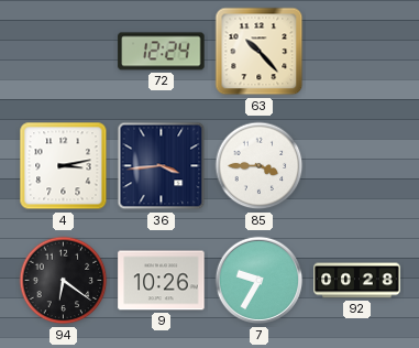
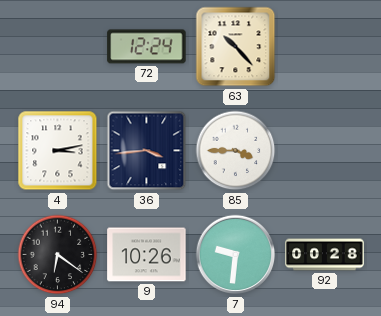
7: 9:35 -> 9:31
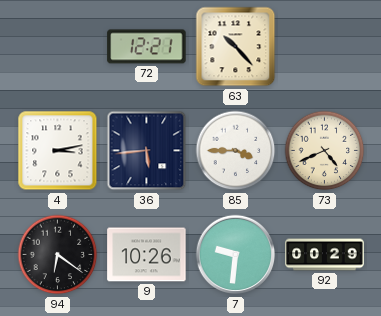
72: 12:24 -> 12:21
36: 3:44 -> 5:44
73: none -> 4:41
92: 00:28 -> 00:29
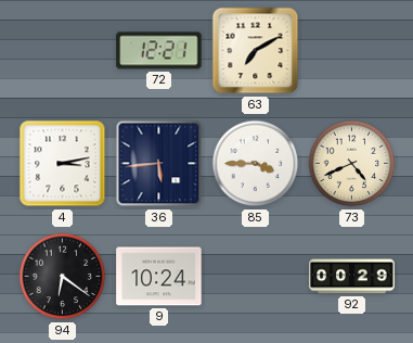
63: 10:23 -> 7:10
9: 10:26 -> 10:24
7: 9:31 -> none
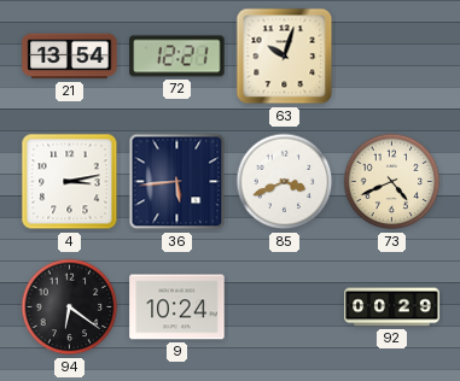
21: none -> 13:54
63: 7:10 -> 10:03
85: 3:45 -> 3:41
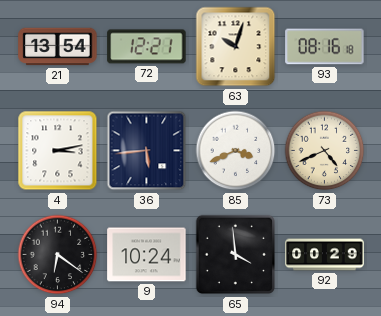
93: none -> 08:16
65: none -> 3:59
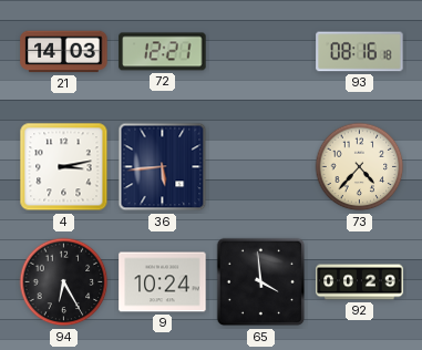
21: 13:54 -> 14:03
63: 10:03 -> none
85: 3:41 -> none
73: 4:41 -> 4:37
94: 6:21 -> 6:25
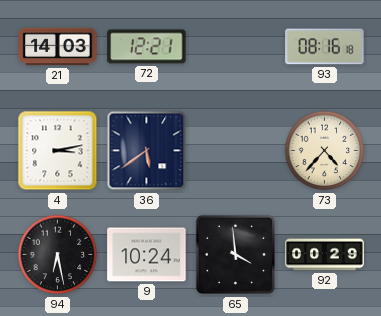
36: 5:44 -> 5:39
94: 6:25 -> 6:28
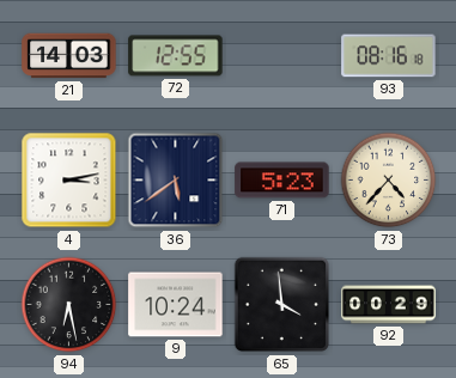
72: 12:21 -> 12:55
71: none -> 5:23
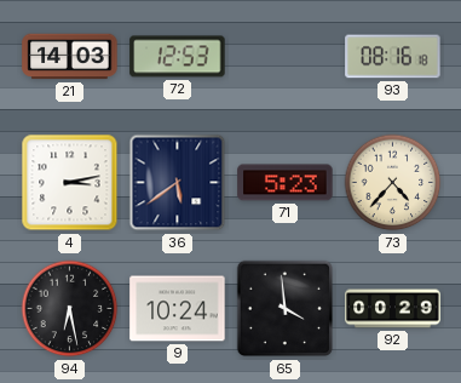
72: 12:55 -> 12:53
